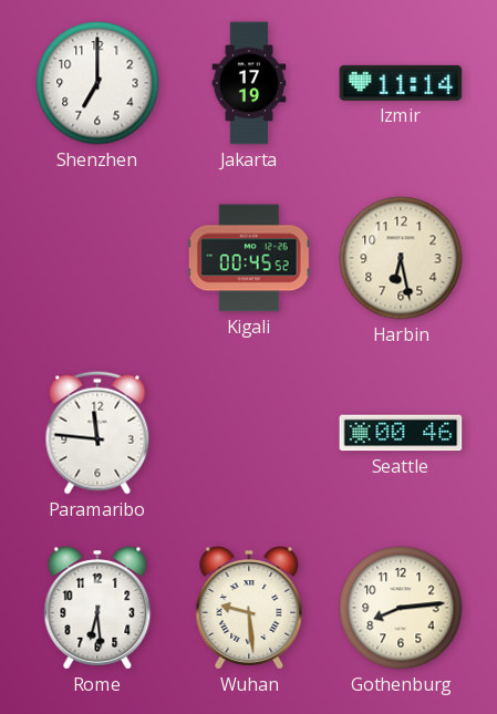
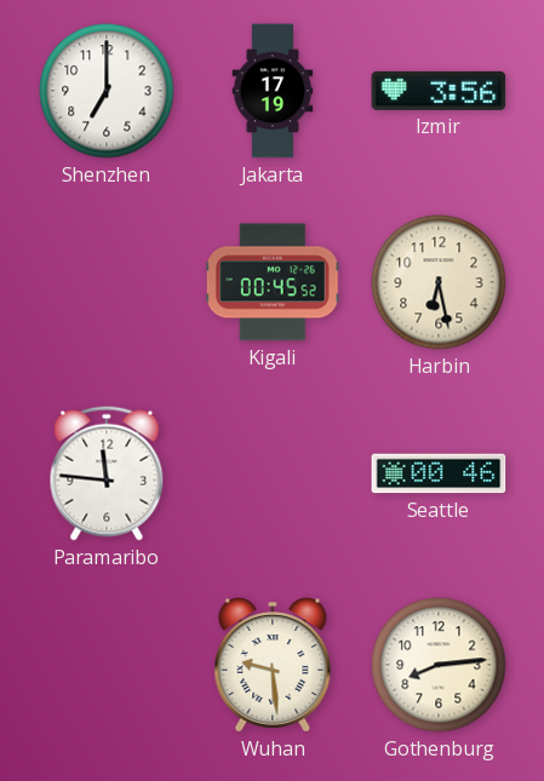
Izmir: 11:14 -> 3:56
Rome: 6:29 -> none
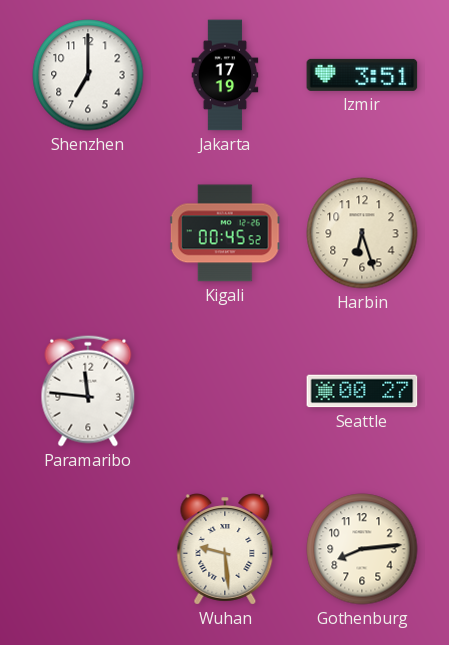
Izmir: 3:56 -> 3:51
Harbin: 6:28 -> 6:27
Seattle: 00:46 -> 00:27
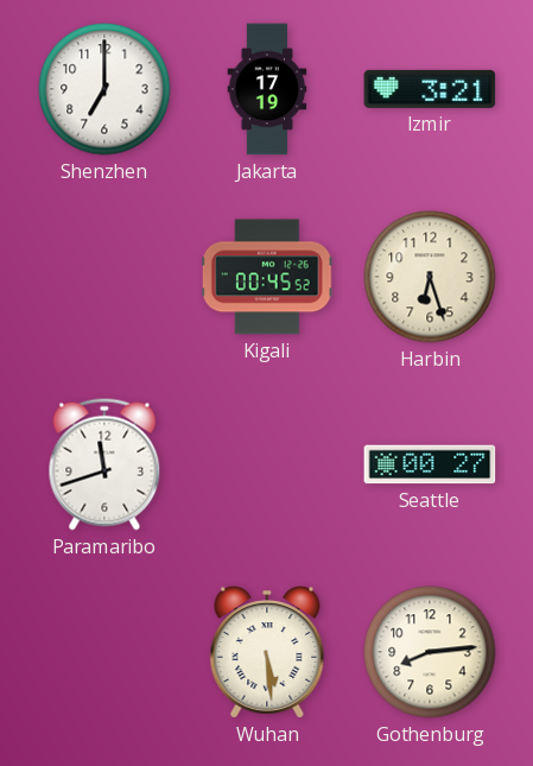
Izmir: 3:51 -> 3:21
Paramaribo: 11:46 -> 11:42
Wuhan: 9:29 -> 5:29
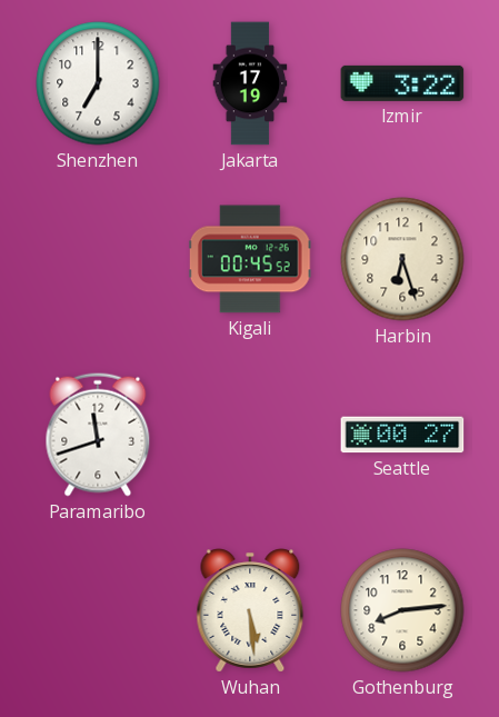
Izmir: 3:21 -> 3:22
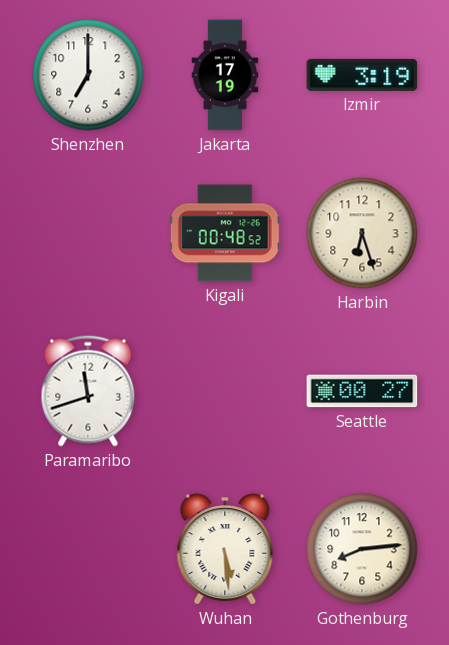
Izmir: 3:22 -> 3:19
Kigali: 00:45 -> 00:48
